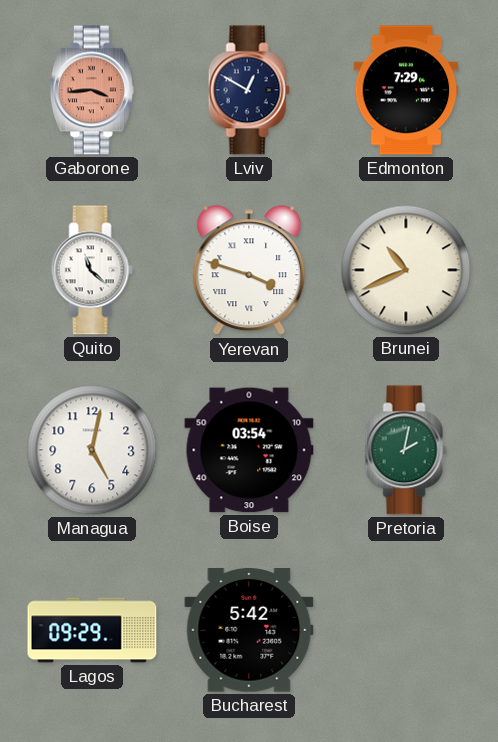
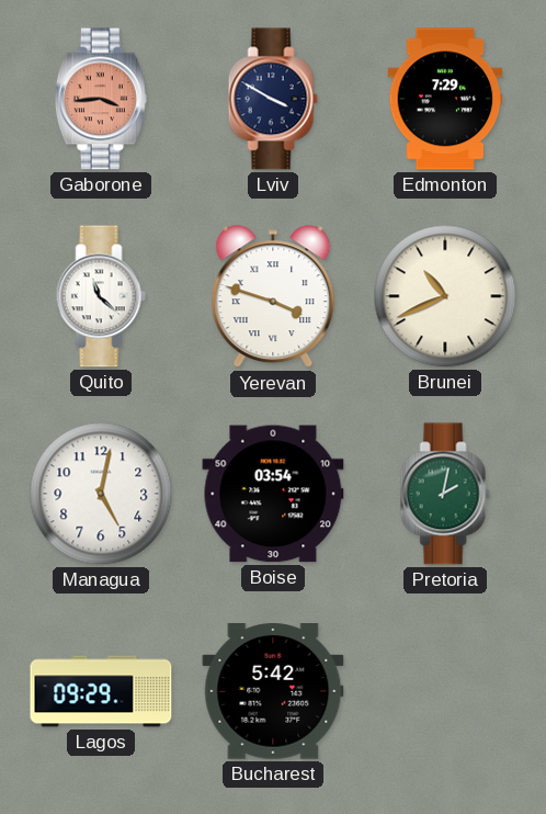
Lviv: 12:50 -> 3:50
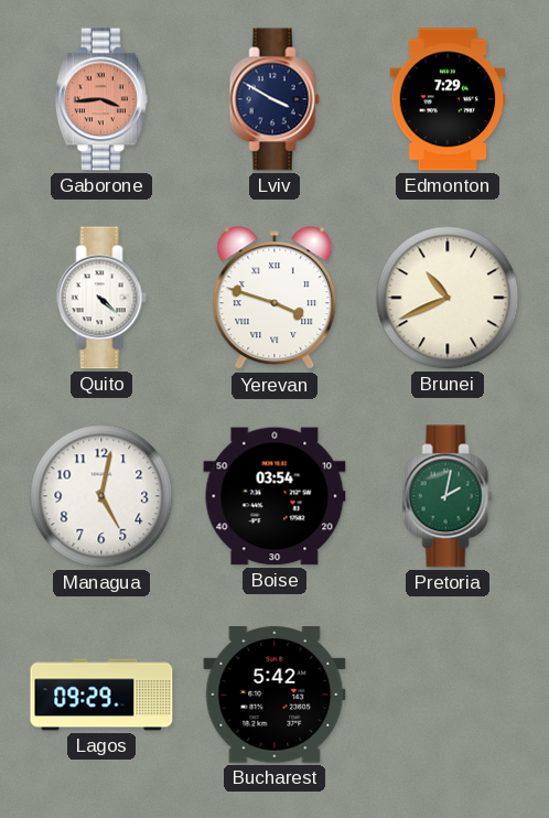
Quito: 11:22 -> 4:22
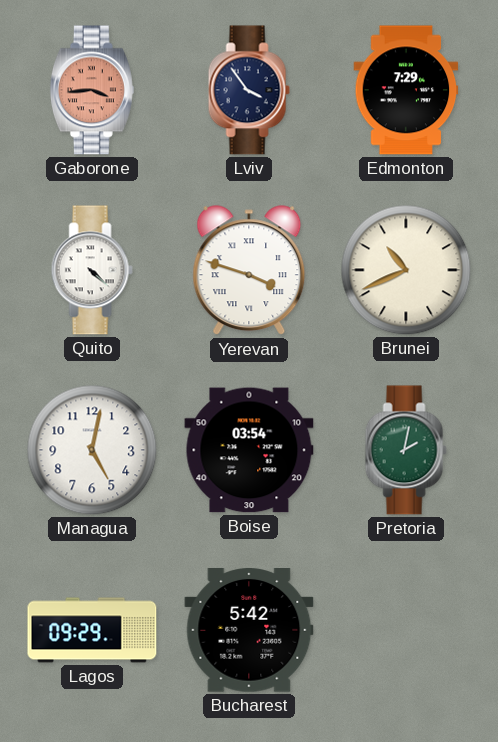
Lviv: 3:50 -> 3:54
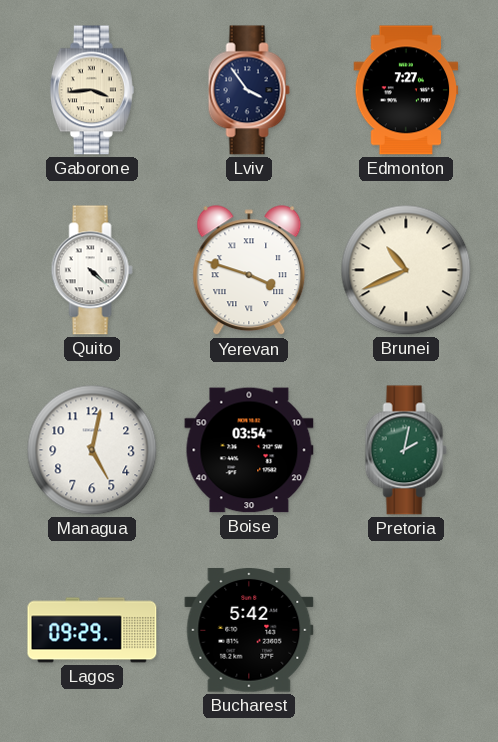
Gaborone dial: salmon -> cream
Edmonton: 7:29 -> 7:27
